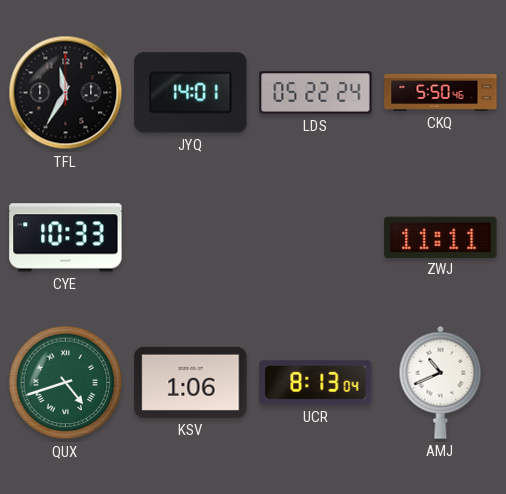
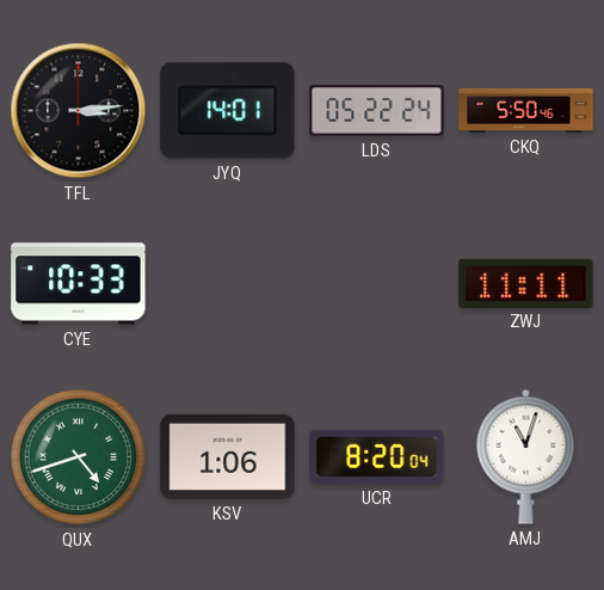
TFL: 11:35 -> 3:14
UCR: 8:13 -> 8:20
AMJ: 10:41 -> 11:03
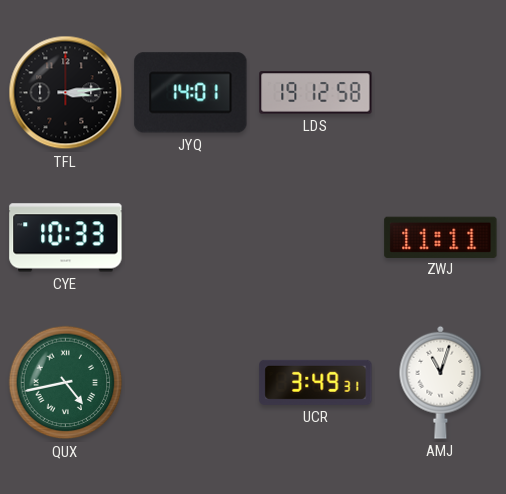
LDS: 05:22 -> 19:12
CKQ: 5:50 -> none
QUX: 4:42 -> 4:43
KSV: 1:06 -> none
UCR: 8:20 -> 3:49
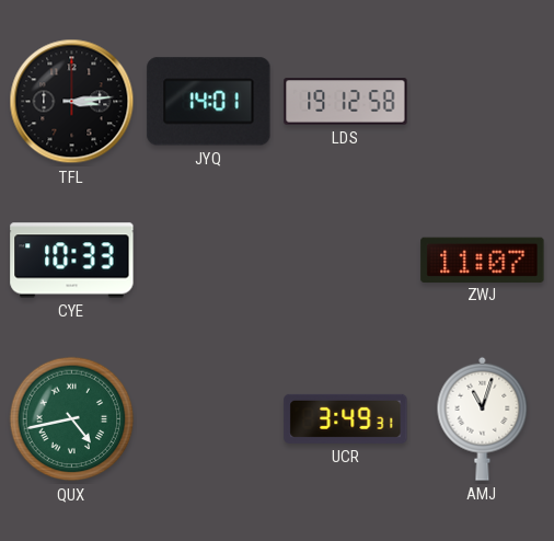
ZWJ: 11:11 -> 11:07
